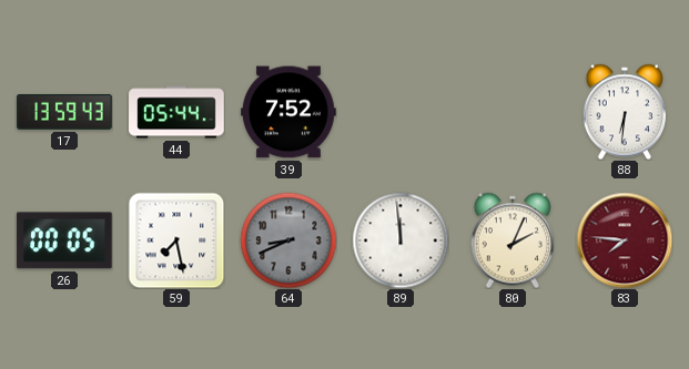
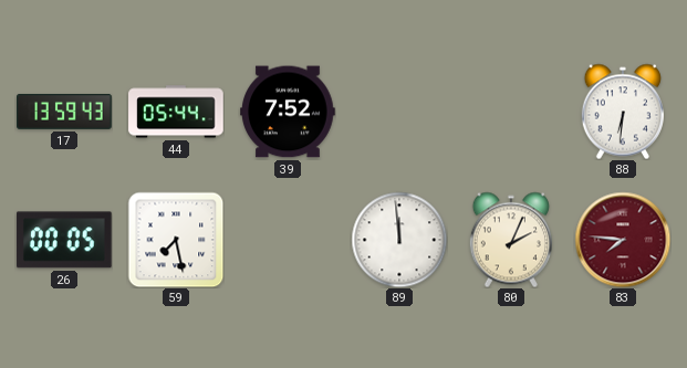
64: 8:41 -> none
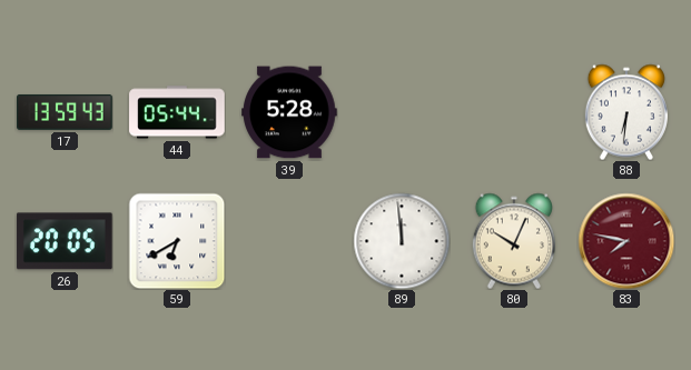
39: 7:52 -> 5:28
26: 00:05 -> 20:05
59: 7:28 -> 6:40
80: 2:04 -> 10:04
83: 7:46 -> 7:47
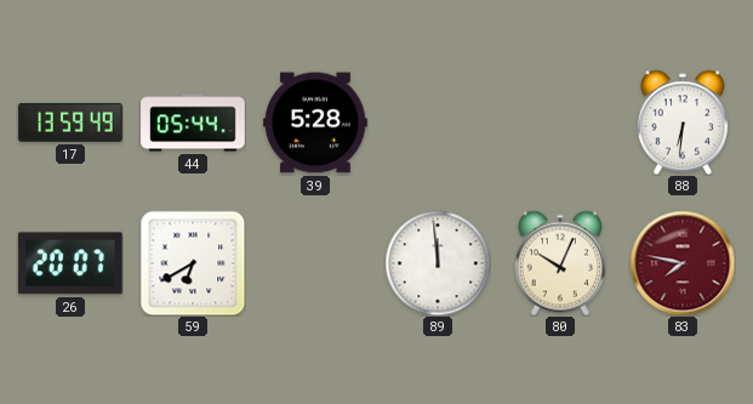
17: 13:59:43 -> 13:59:49
26: 20:05 -> 20:07
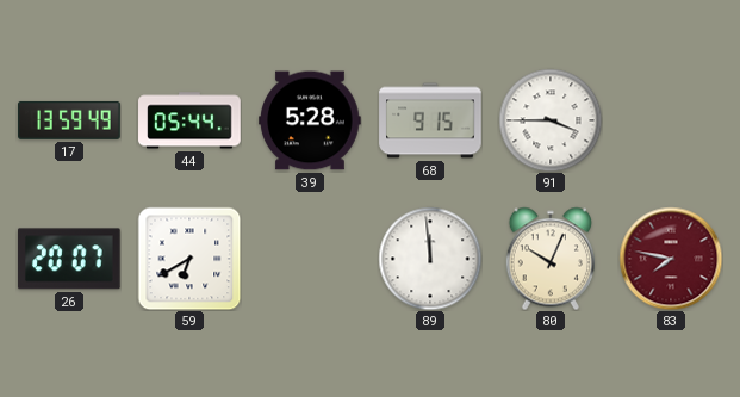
68: none -> 9:15
91: none -> 3:45
88: 6:31 -> none
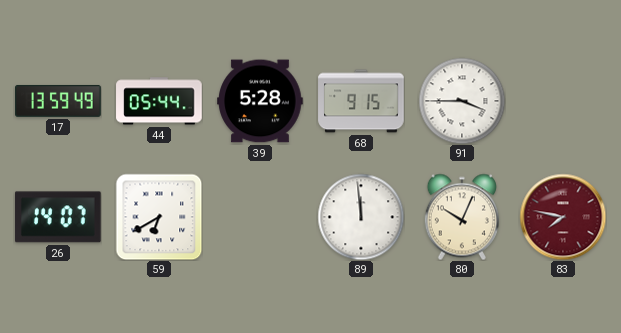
26: 20:07 -> 14:07
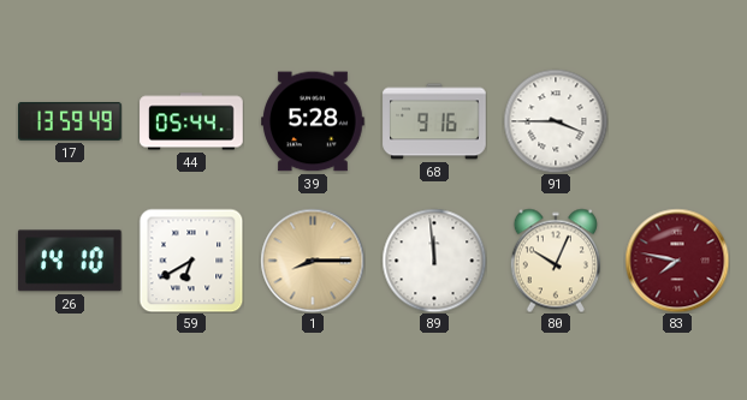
68: 9:15 -> 9:16
26: 14:07 -> 14:10
1: none -> 8:15
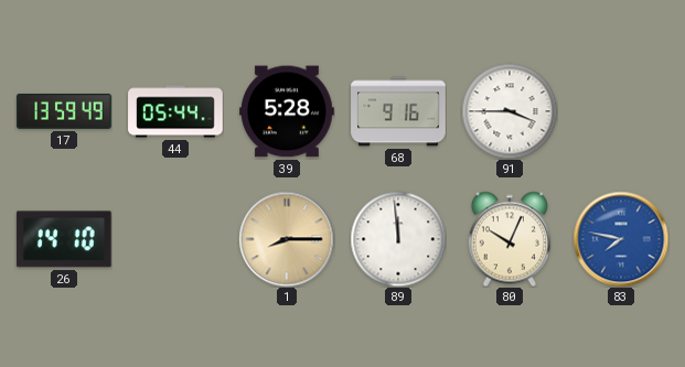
59: 6:40 -> none
83 dial: burgundy -> blue
